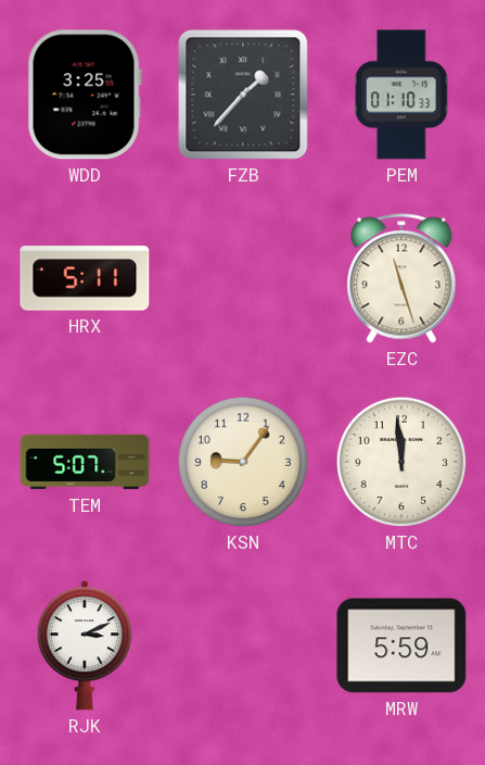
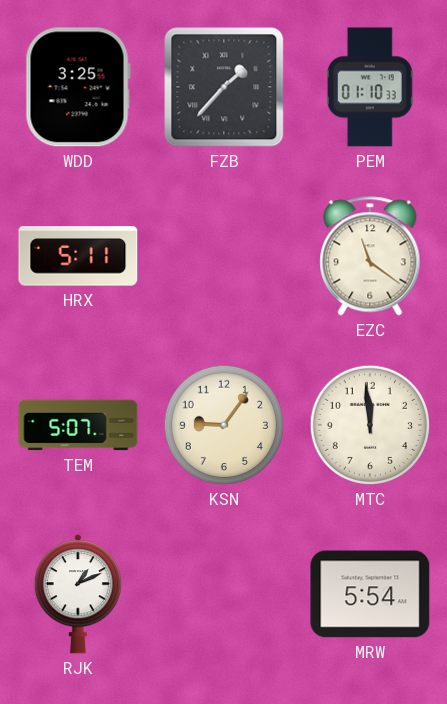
EZC: 11:27 -> 11:21
RJK: 3:11 -> 1:11
MRW: 5:59 -> 5:54
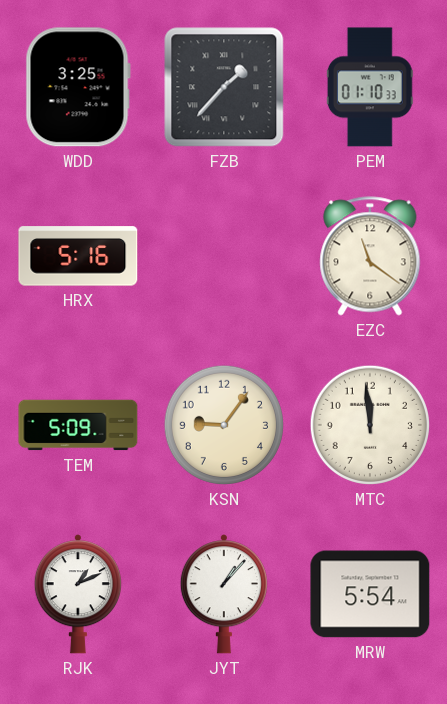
HRX: 5:11 -> 5:16
TEM: 5:07 -> 5:09
JYT: none -> 1:07
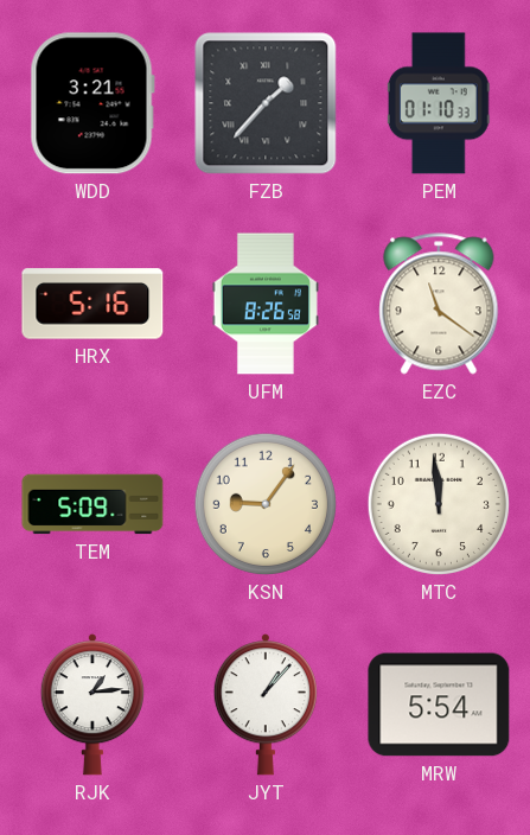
WDD: 3:25 -> 3:21
UFM: none -> 8:26
RJK: 1:11 -> 1:14
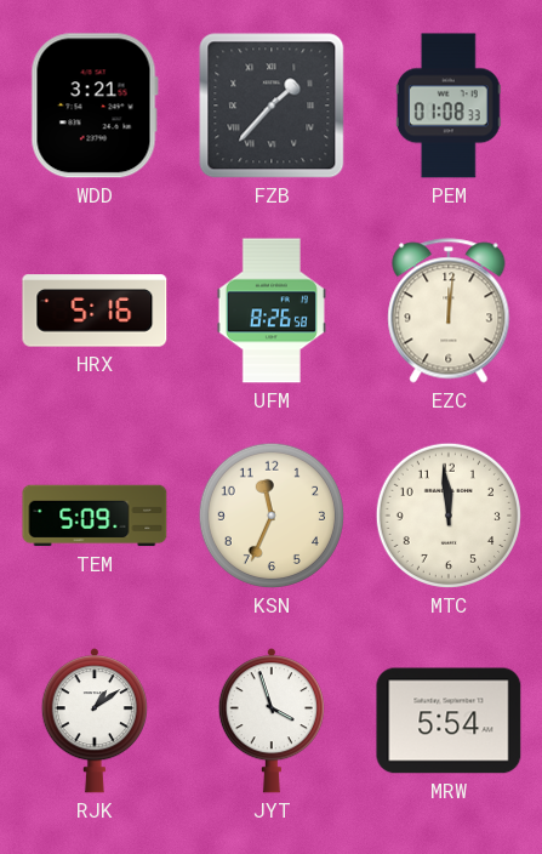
PEM: 01:10 -> 01:08
EZC: 11:21 -> 12:01
KSN: 9:06 -> 11:34
RJK: 1:14 -> 1:09
JYT: 1:07 -> 3:57
